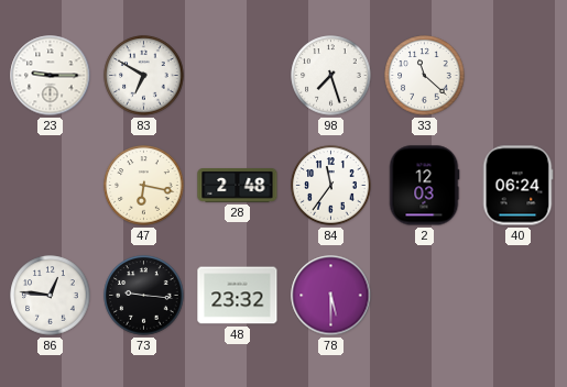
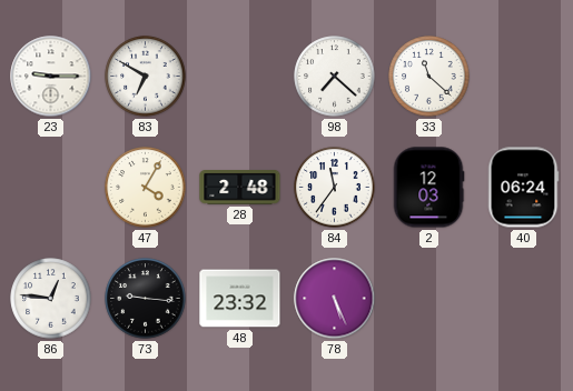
98: 7:27 -> 7:22
47: 6:17 -> 4:05
78: 5:30 -> 5:26
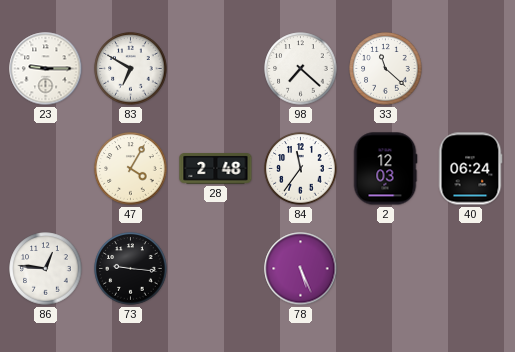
48: 23:32 -> none
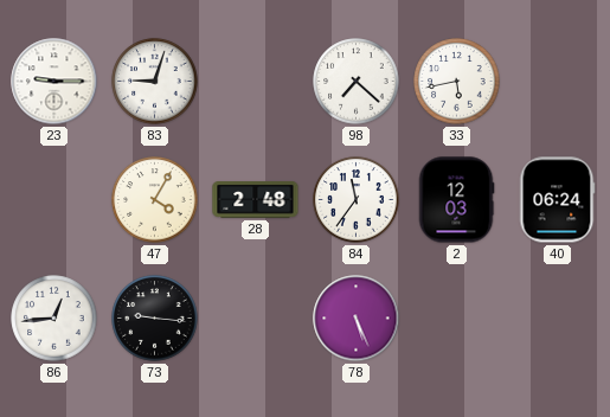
83: 6:50 -> 9:03
33: 11:22 -> 5:43
86: 12:46 -> 12:44
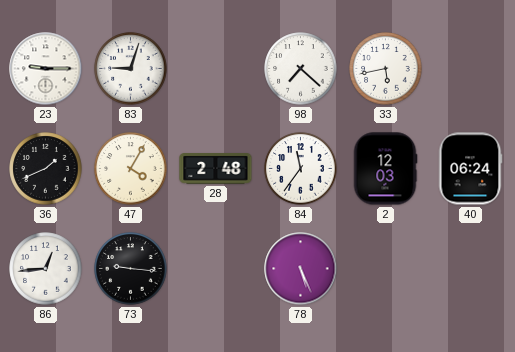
36: none -> 1:41
